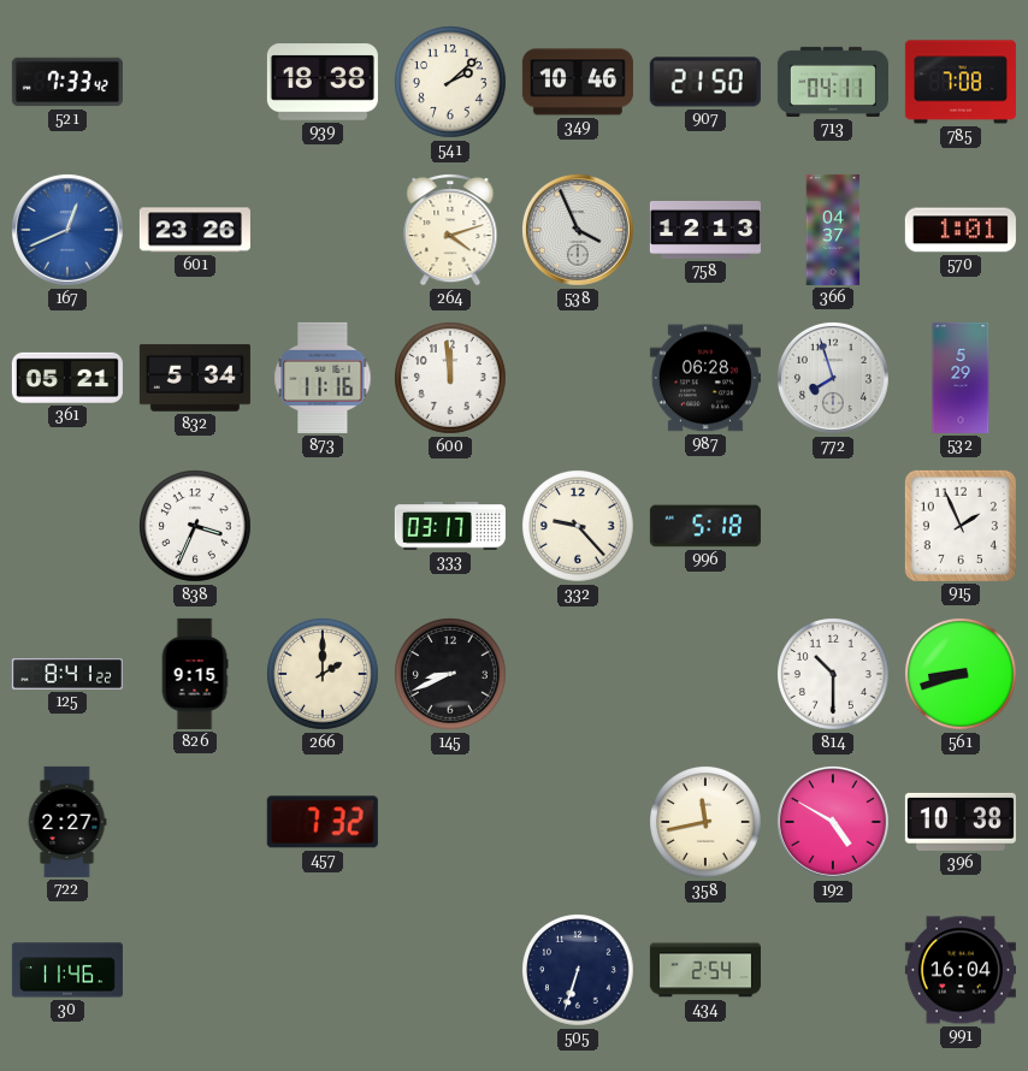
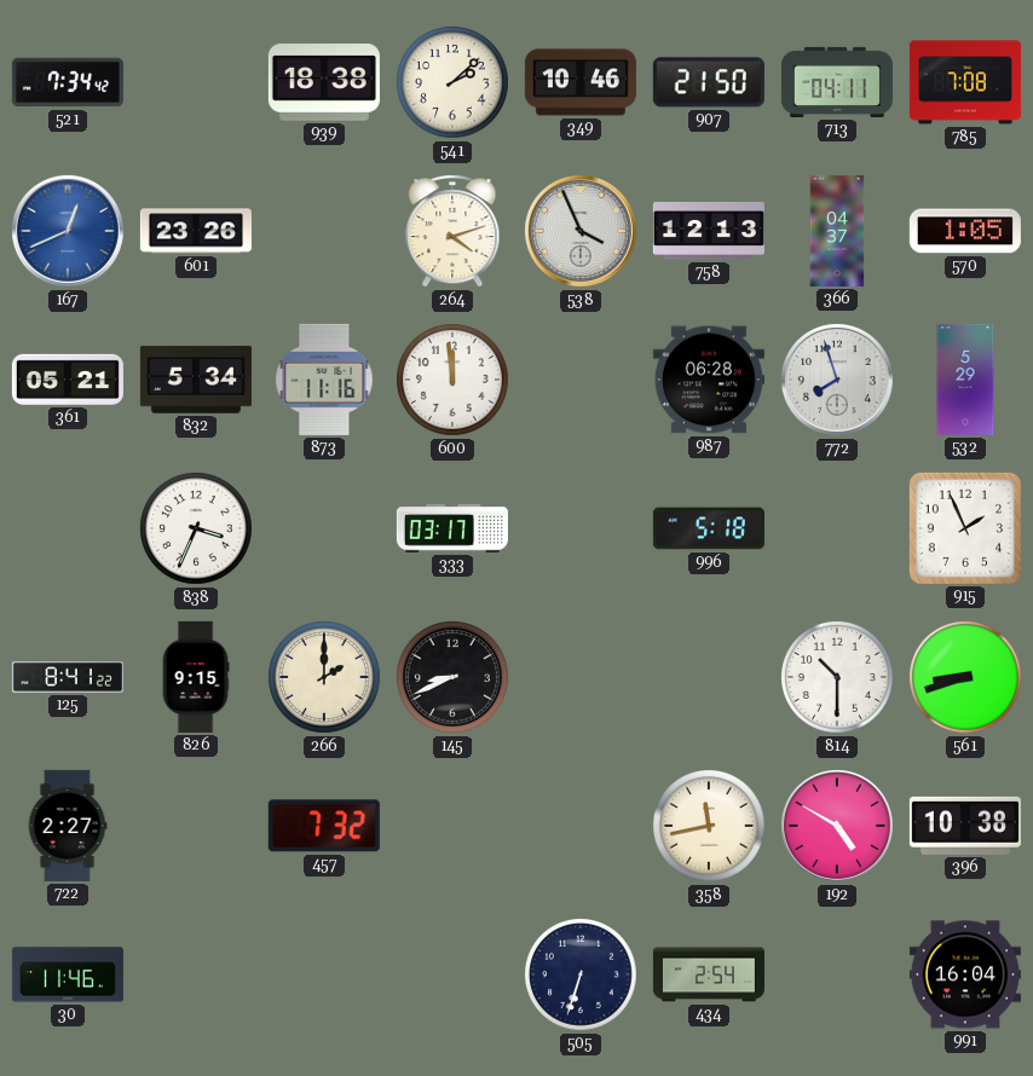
521: 7:33 -> 7:34
570: 1:01 -> 1:05
332: 9:23 -> none
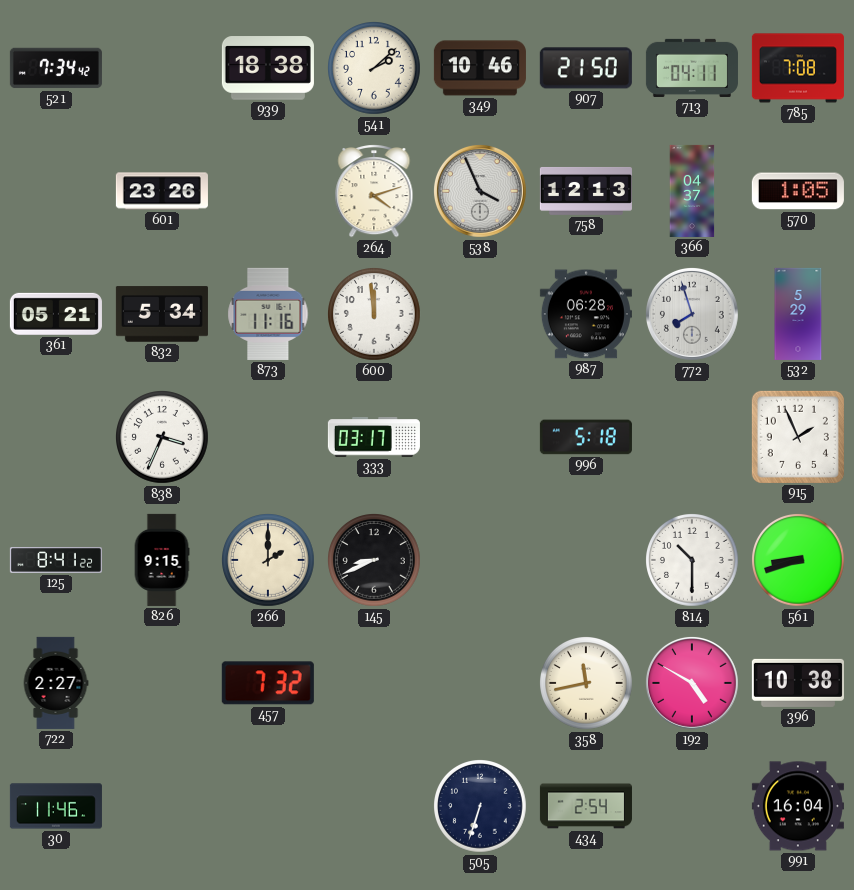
167: 12:41 -> none
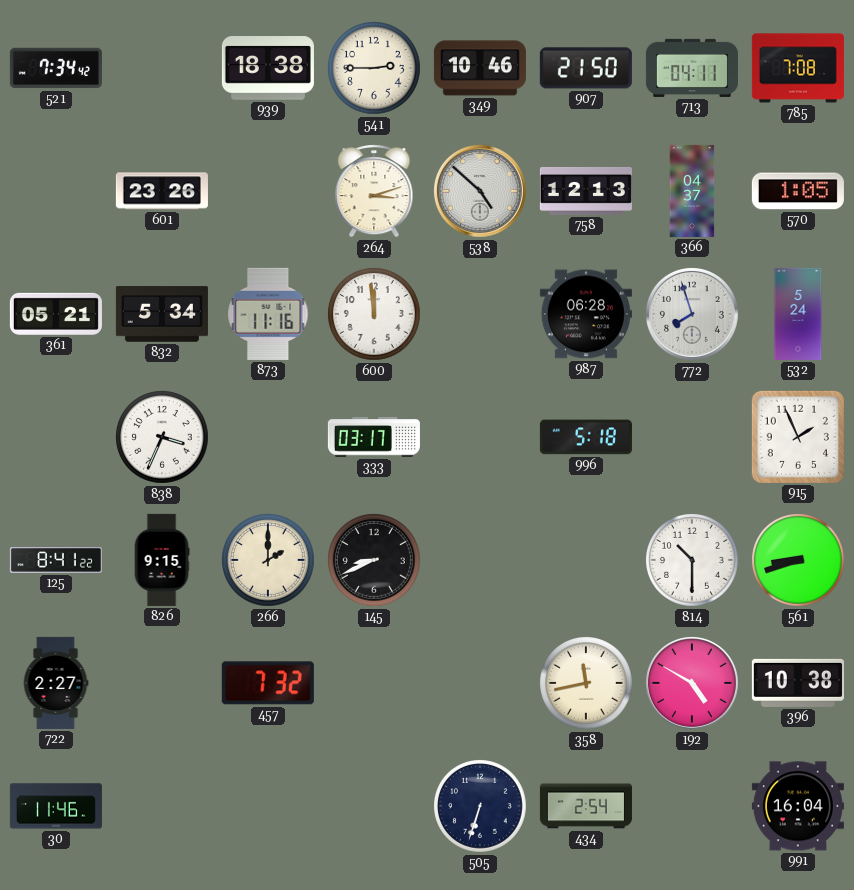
541: 2:08 -> 2:45
264: 4:12 -> 3:12
538: 3:56 -> 4:52
532: 5:29 -> 5:24
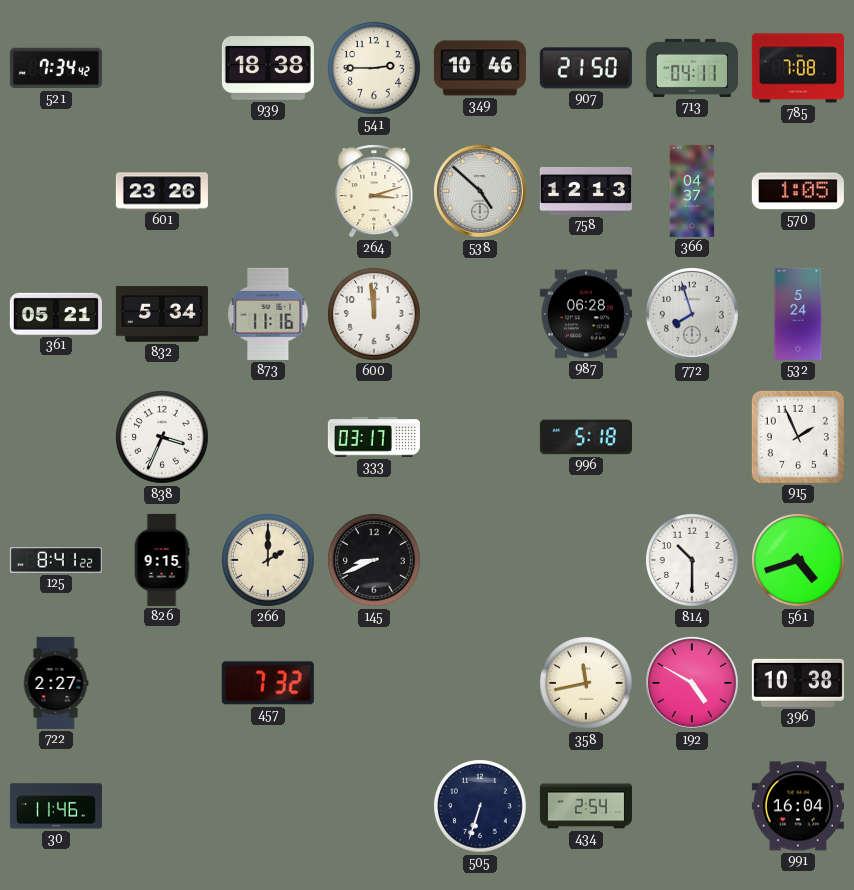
561: 8:42 -> 4:42
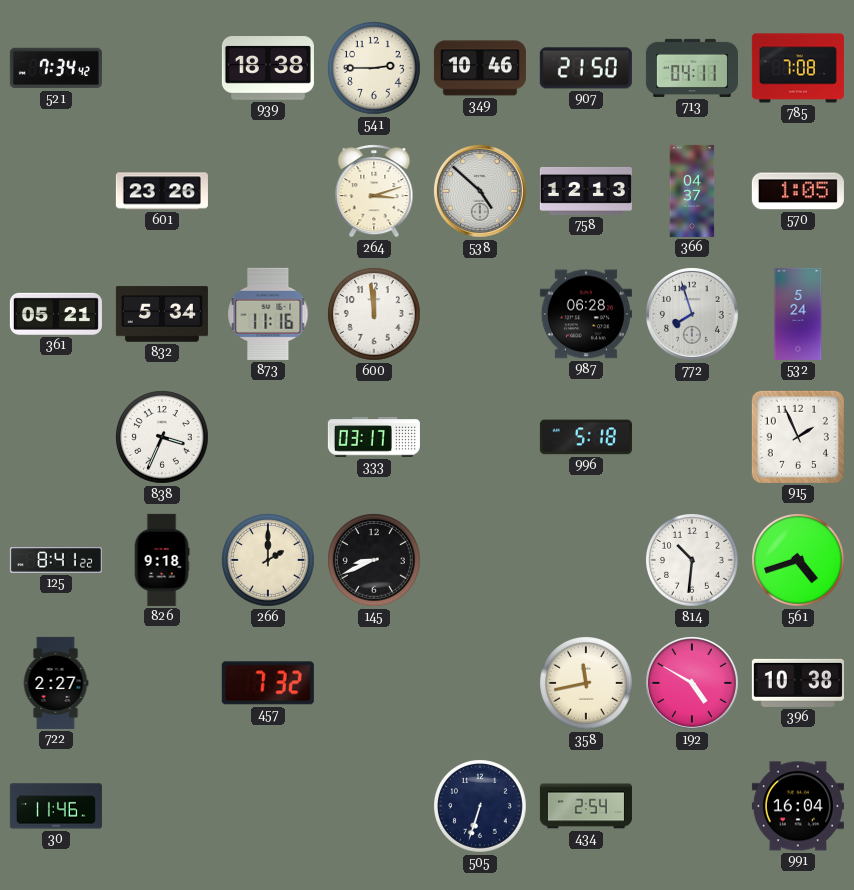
826: 9:15 -> 9:18
814: 10:30 -> 10:31
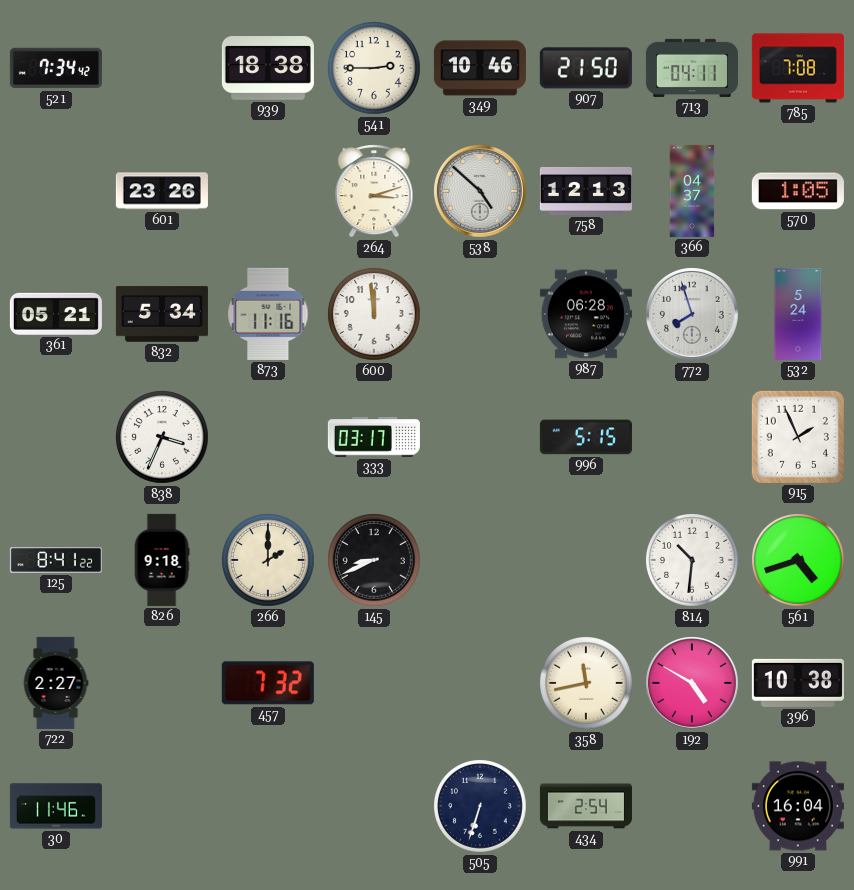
996: 5:18 -> 5:15
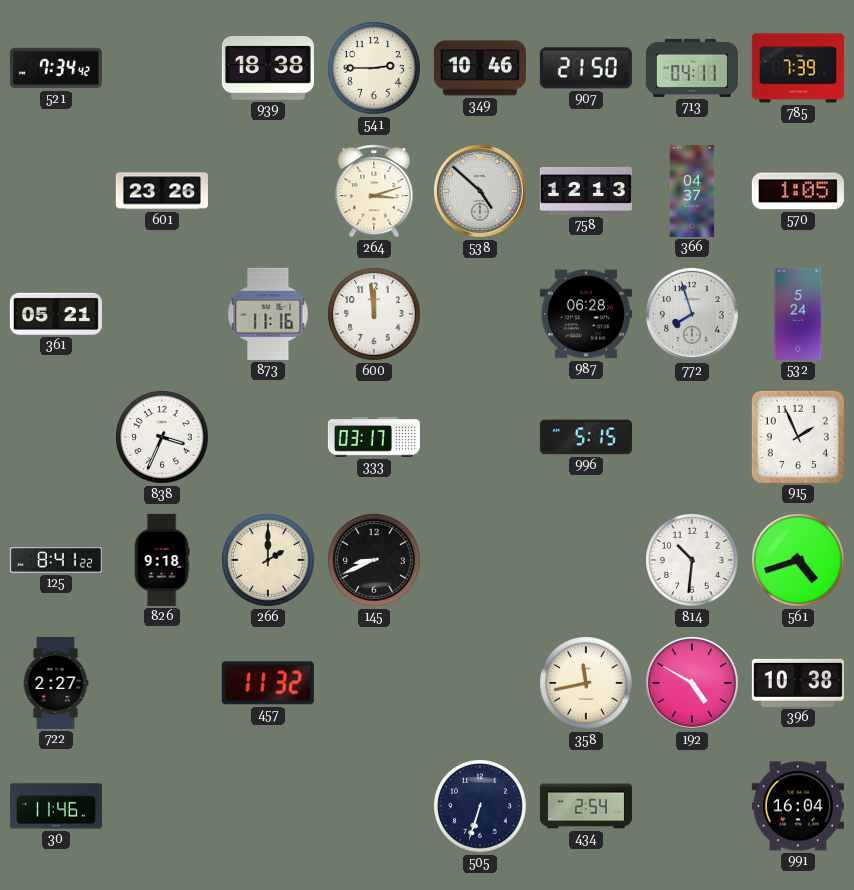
785: 7:08 -> 7:39
832: 5:34 -> none
457: 7:32 -> 11:32
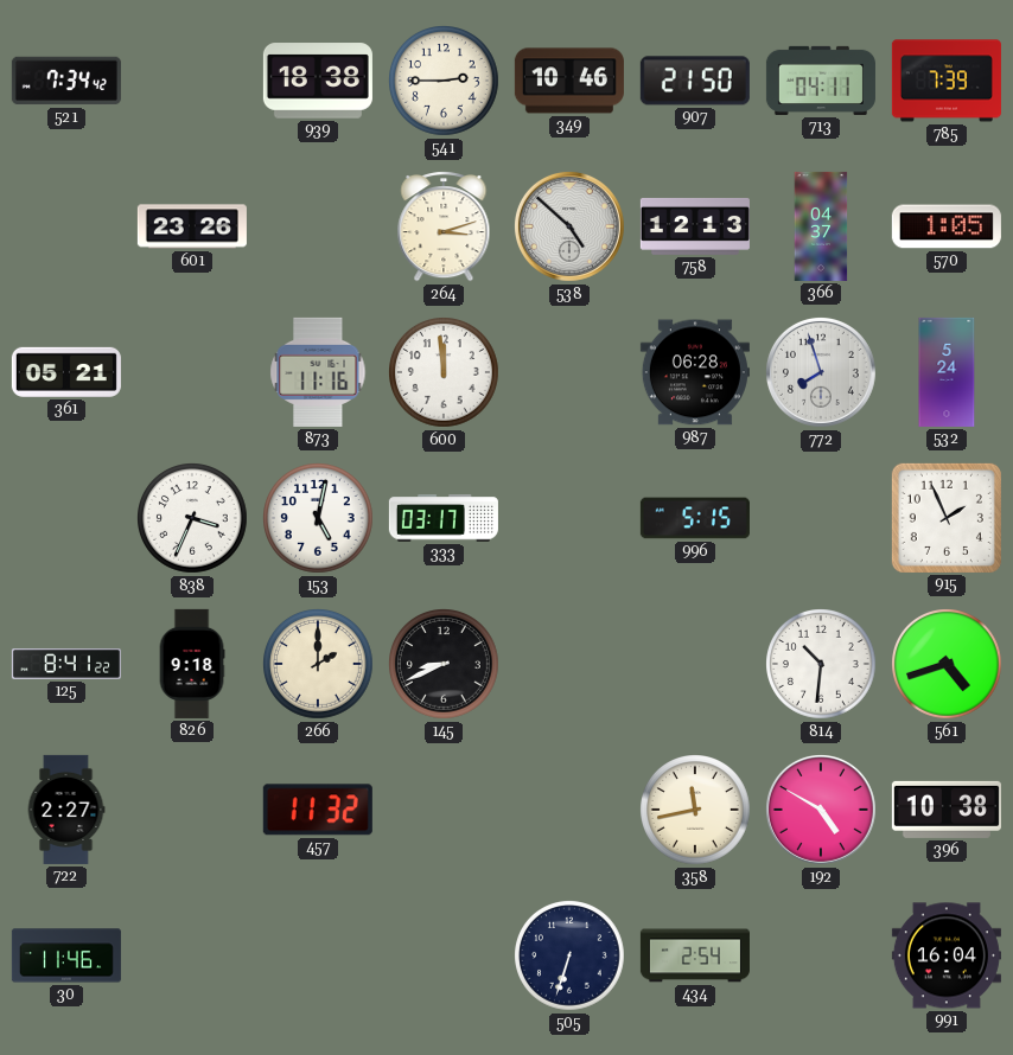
153: none -> 5:02
